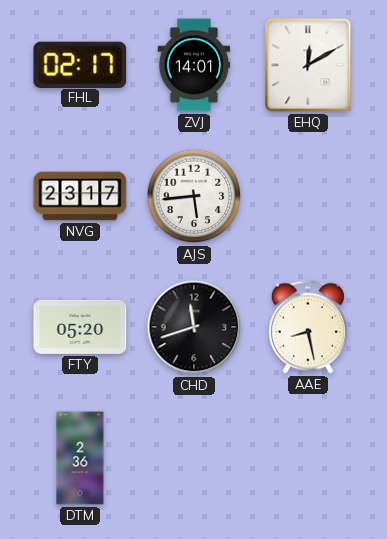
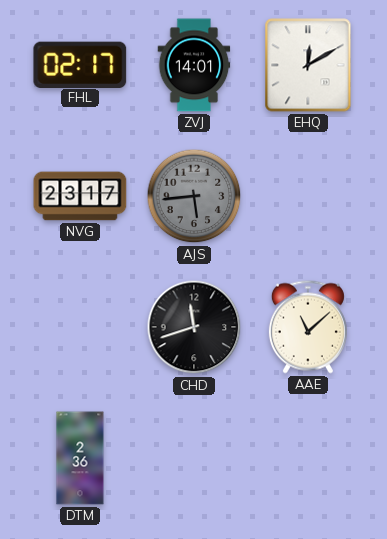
AJS dial: white -> grey
FTY: 05:20 -> none
AAE: 8:28 -> 11:08
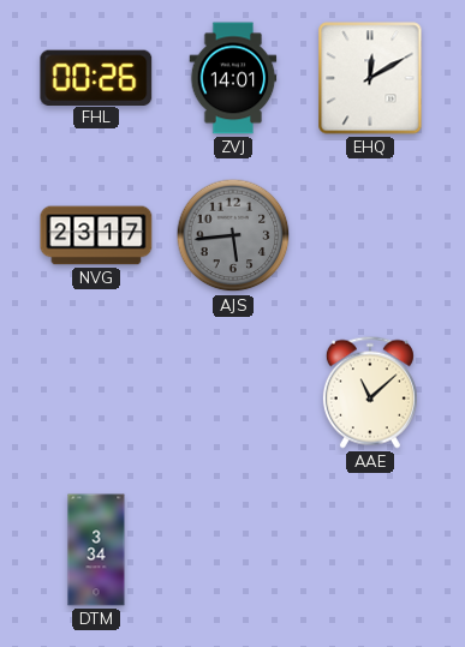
FHL: 02:17 -> 00:26
CHD: 11:42 -> none
DTM: 2:36 -> 3:34
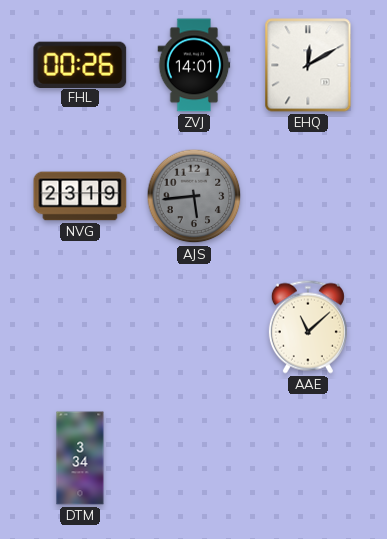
NVG: 23:17 -> 23:19
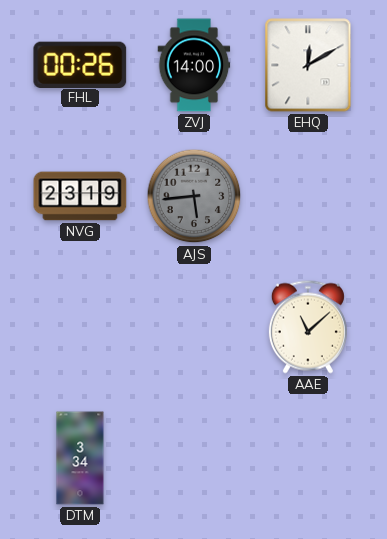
ZVJ: 14:01 -> 14:00
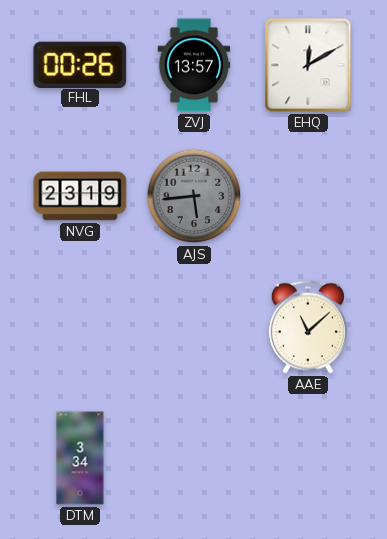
ZVJ: 14:00 -> 13:57
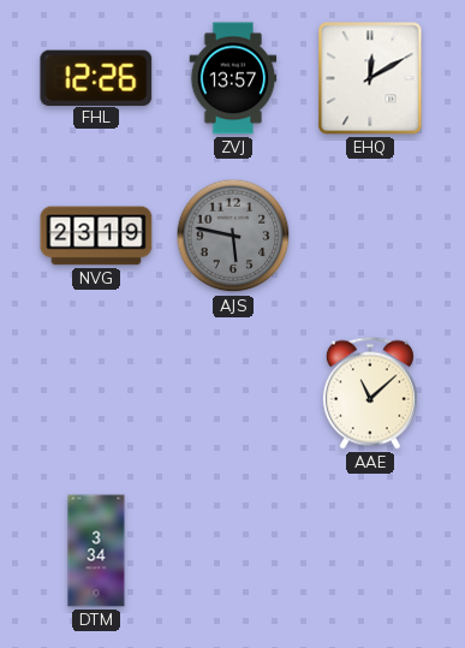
FHL: 00:26 -> 12:26
AJS: 5:44 -> 5:47
